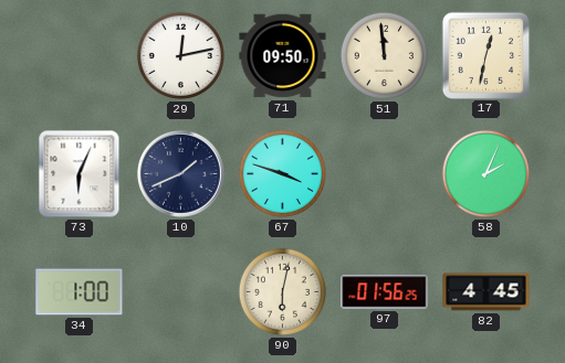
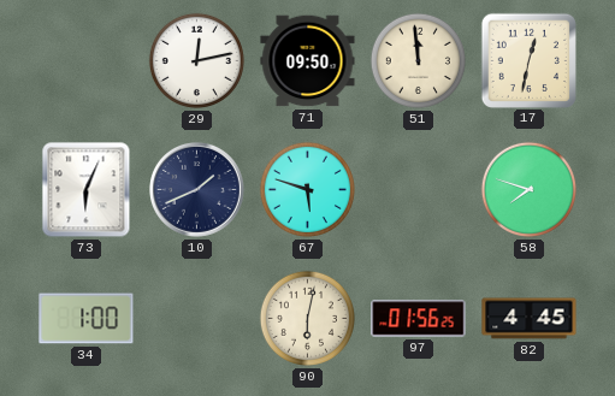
67: 3:48 -> 5:48
58: 2:04 -> 7:48
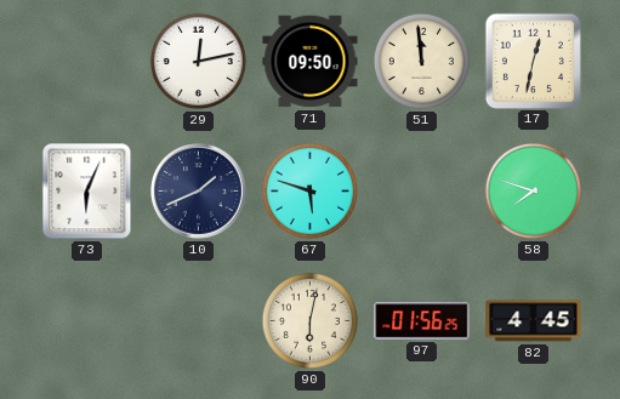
34: 1:00 -> none
